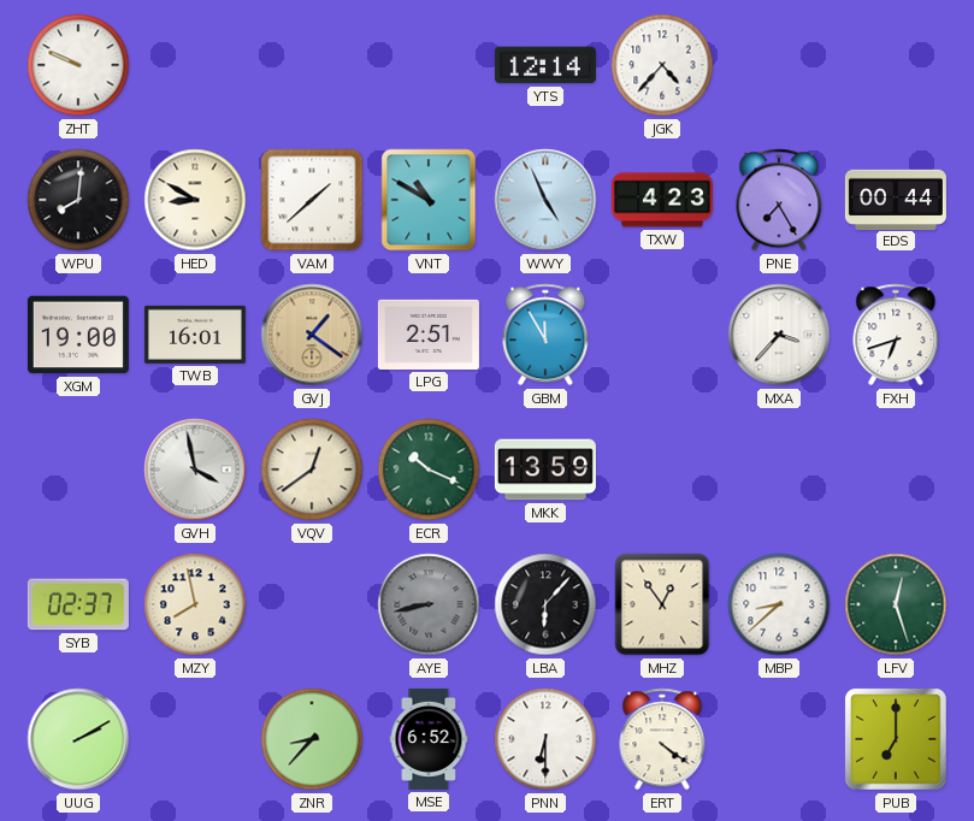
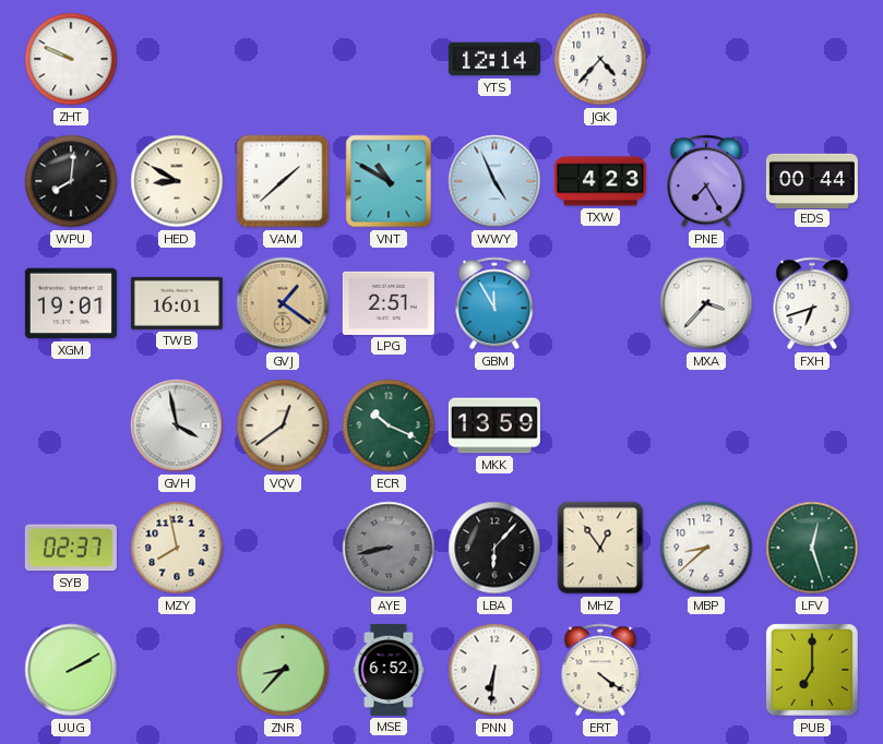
XGM: 19:00 -> 19:01
PNN: 6:30 -> 6:31
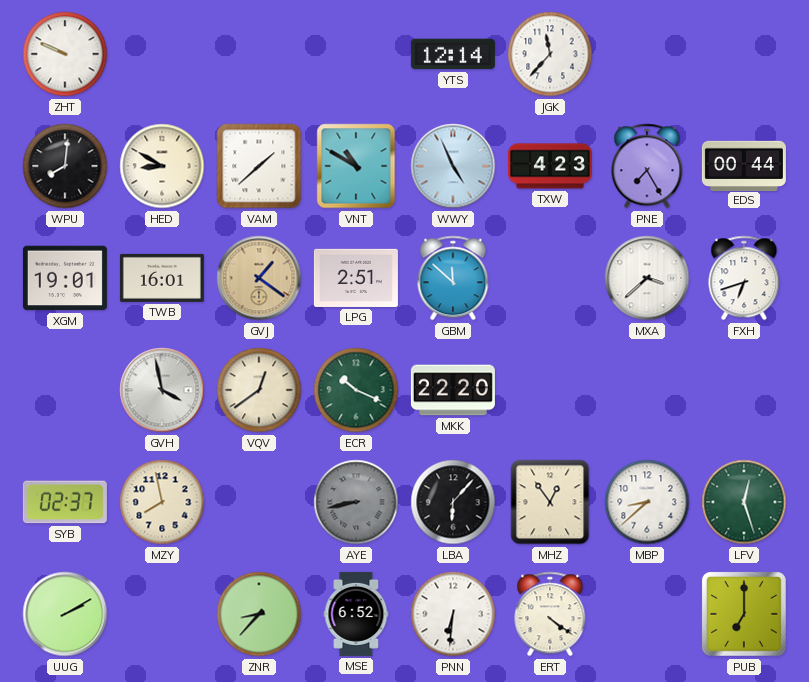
JGK: 4:37 -> 11:37
GBM: 11:55 -> 11:52
MXA: 3:37 -> 3:38
MKK: 13:59 -> 22:20
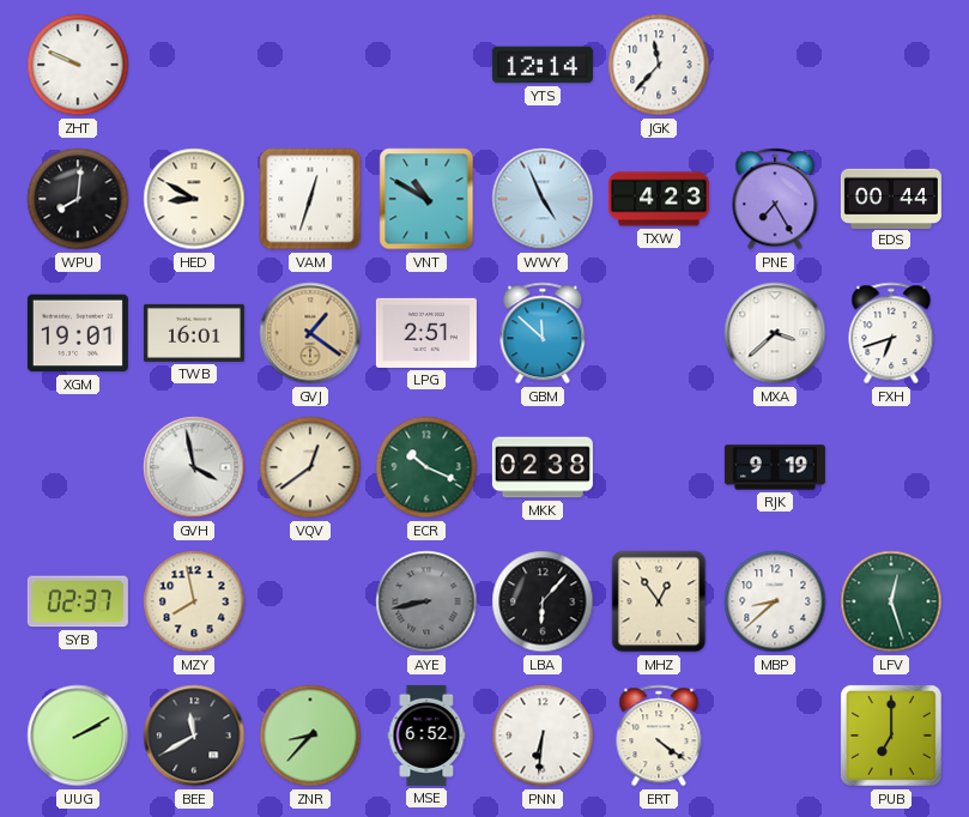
VAM: 1:38 -> 12:33
MKK: 22:20 -> 02:38
RJK: none -> 9:19
BEE: none -> 11:40
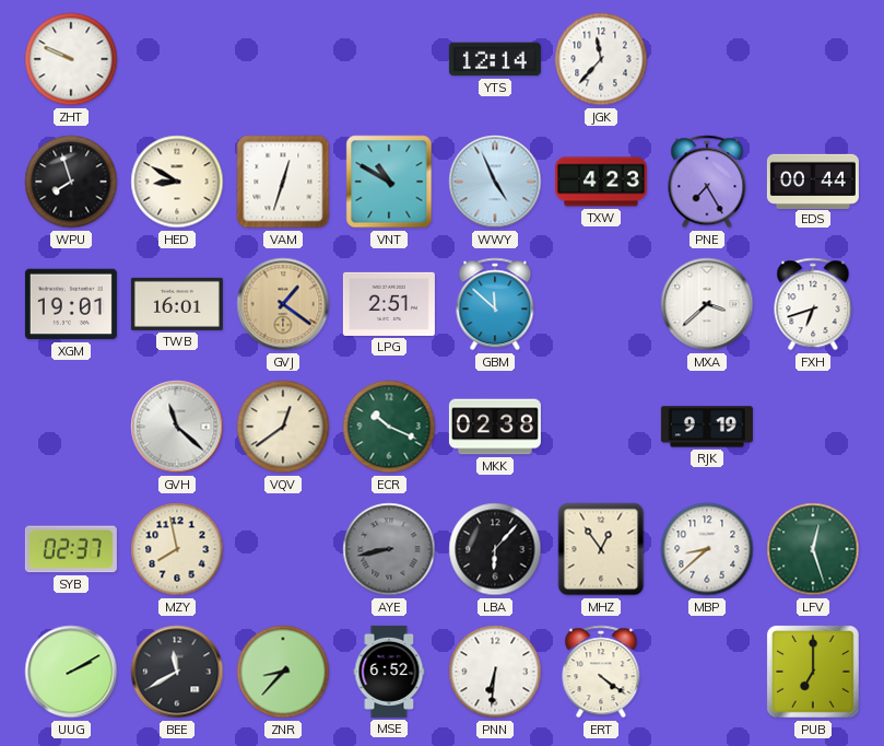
WPU: 8:01 -> 7:57
GVH: 3:58 -> 11:22
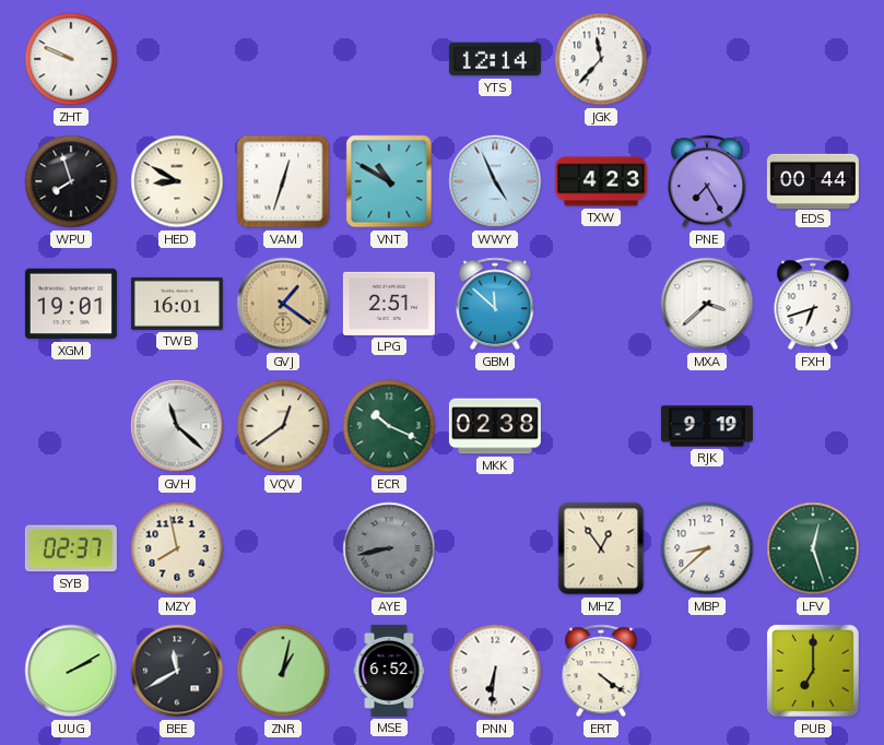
LBA: 6:07 -> none
ZNR: 8:37 -> 1:02
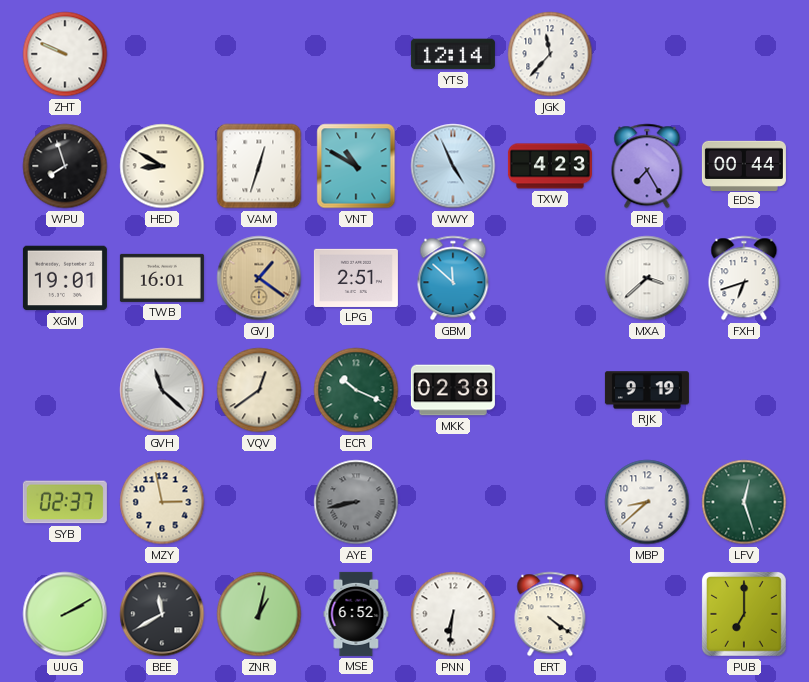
MZY: 7:58 -> 2:58
MHZ: 12:54 -> none
